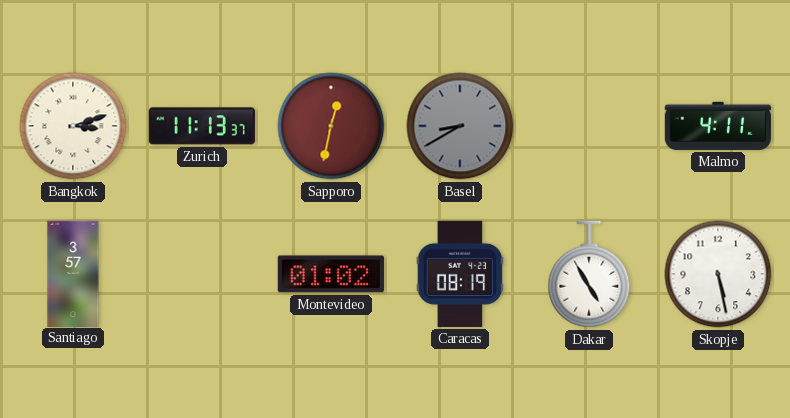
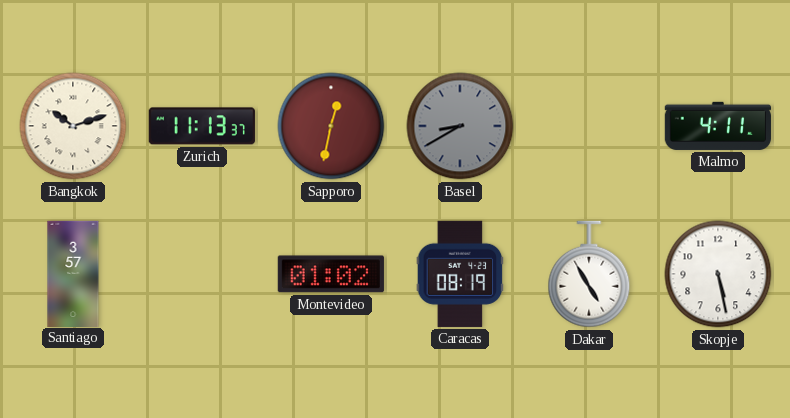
Bangkok: 3:12 -> 10:12
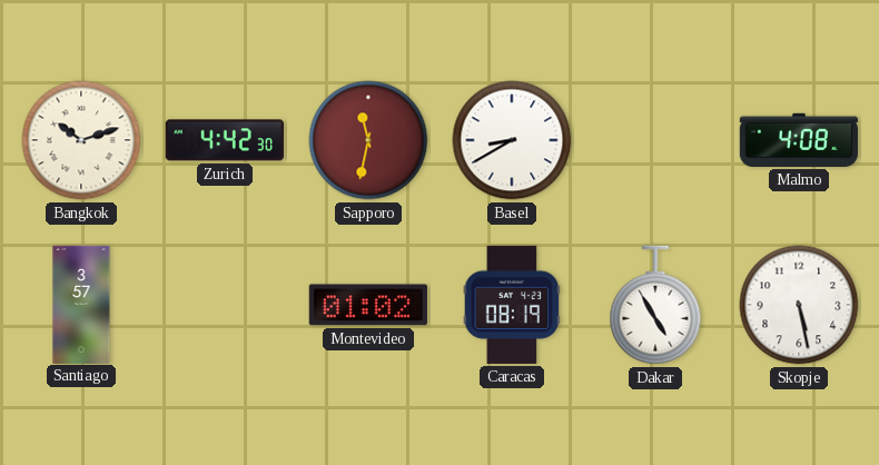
Zurich: 11:13 -> 4:42
Sapporo: 12:32 -> 11:32
Basel dial: grey -> white
Malmo: 4:11 -> 4:08
